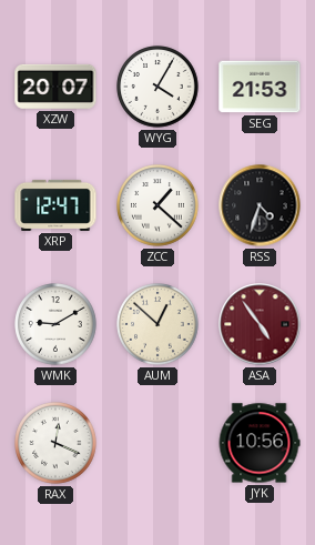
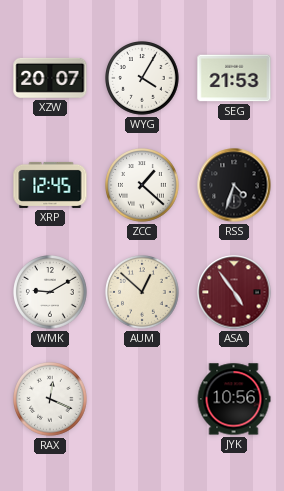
XRP: 12:47 -> 12:45
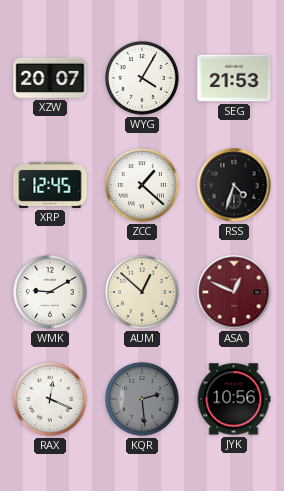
ASA: 4:54 -> 12:49
KQR: none -> 2:29
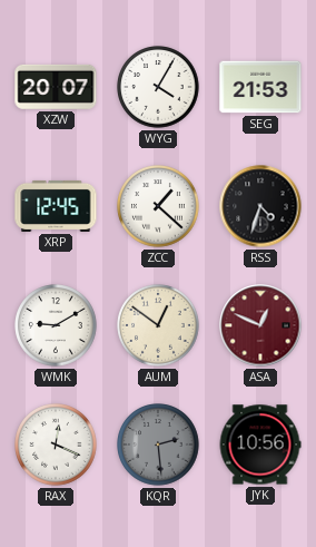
AUM: 12:52 -> 12:51
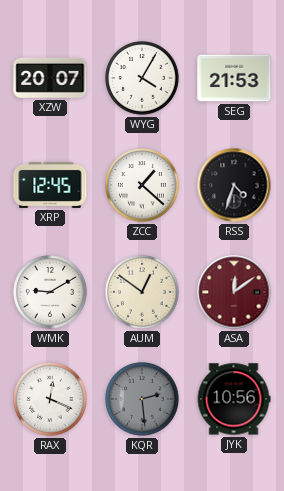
ASA: 12:49 -> 12:09
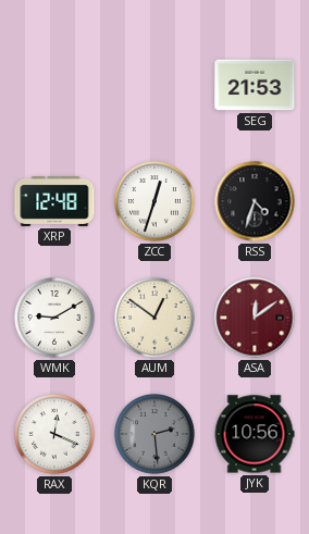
XZW: 20:07 -> none
WYG: 4:05 -> none
XRP: 12:45 -> 12:48
ZCC: 1:22 -> 12:33
